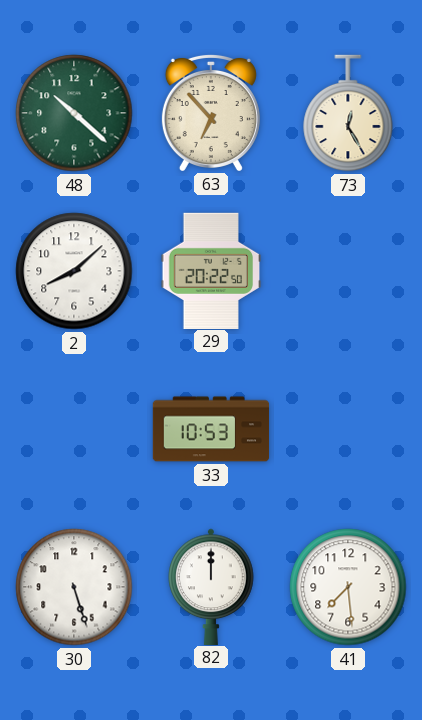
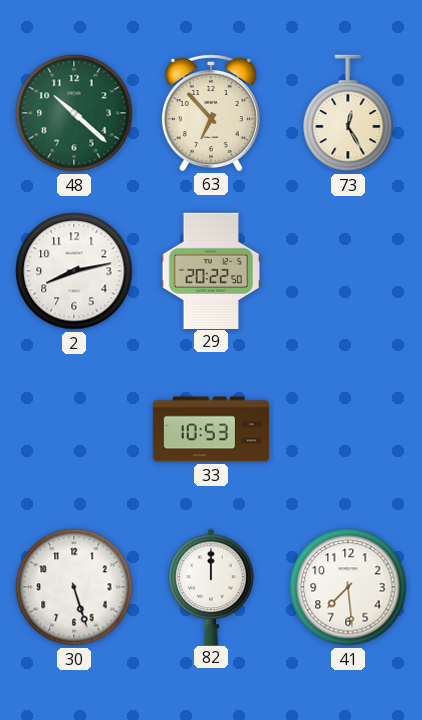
2: 8:08 -> 8:13
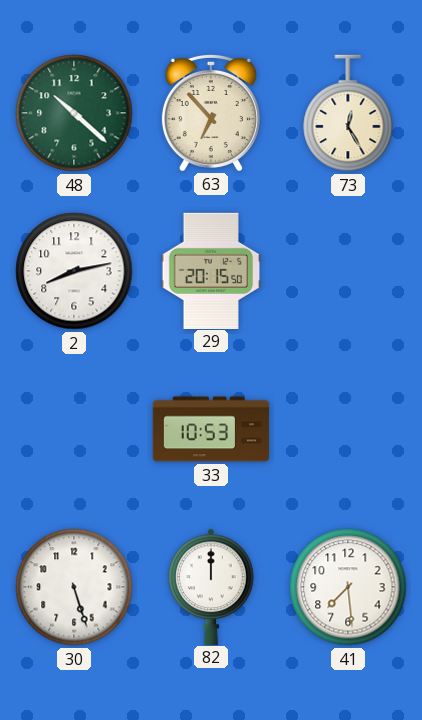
29: 20:22 -> 20:15
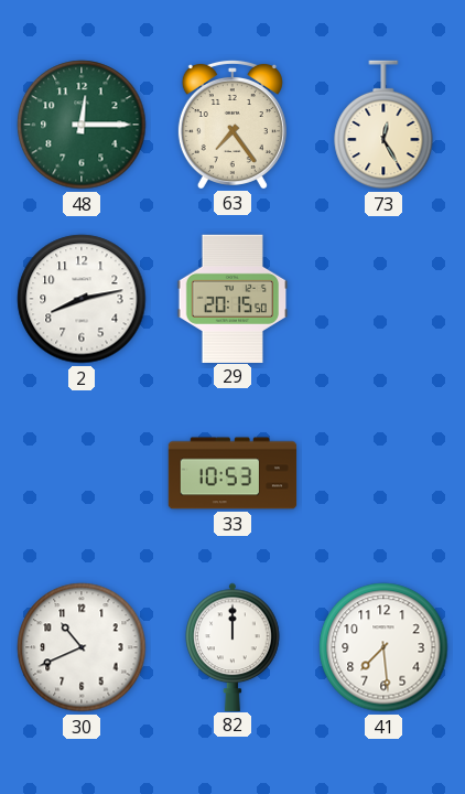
48: 10:22 -> 12:15
63: 6:53 -> 7:24
30: 5:27 -> 10:41
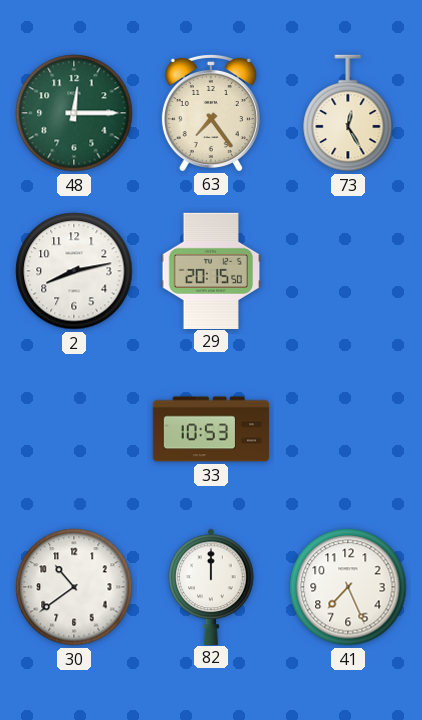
30: 10:41 -> 10:39
41: 7:29 -> 7:26
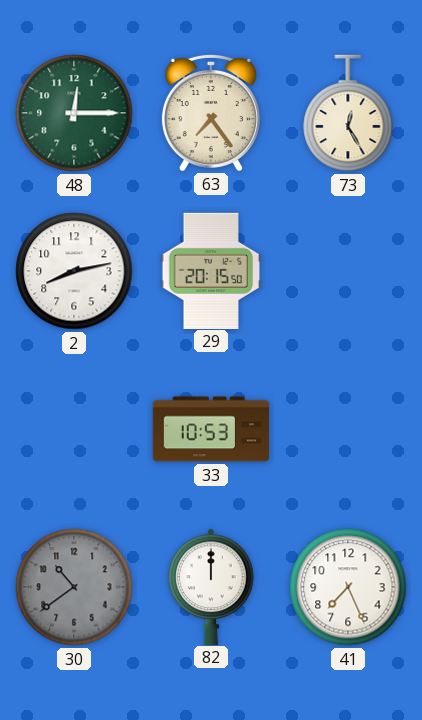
30 dial: white -> grey
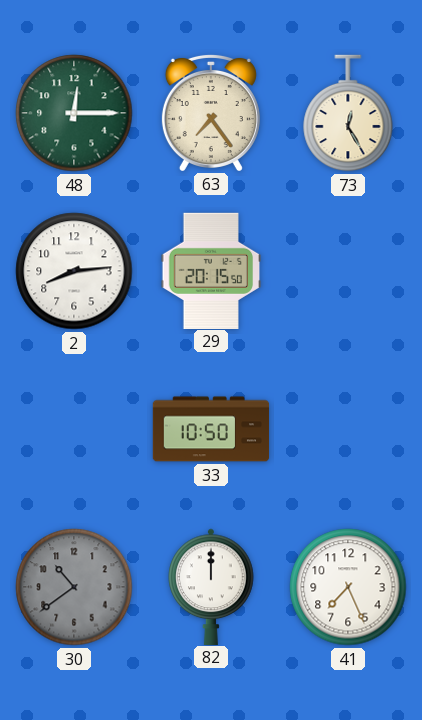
2: 8:13 -> 8:14
33: 10:53 -> 10:50
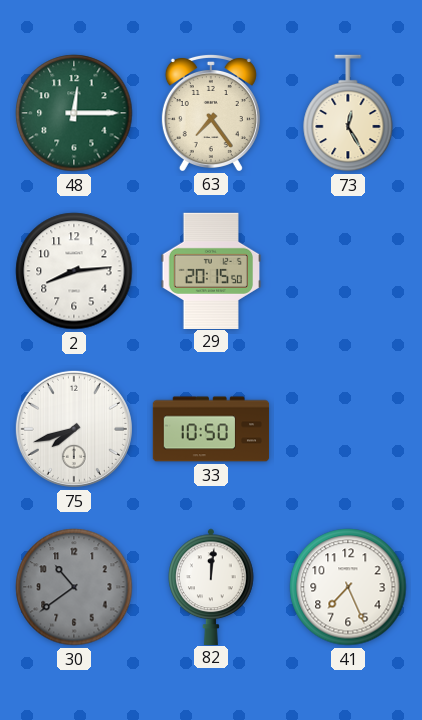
75: none -> 7:42
82: 12:00 -> 12:01
